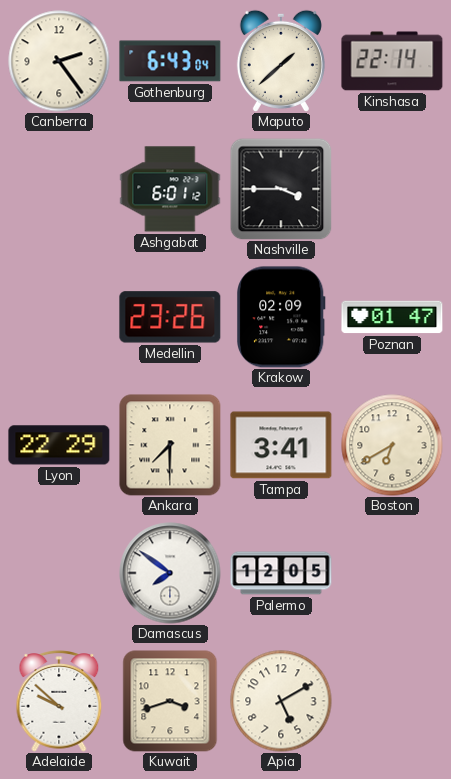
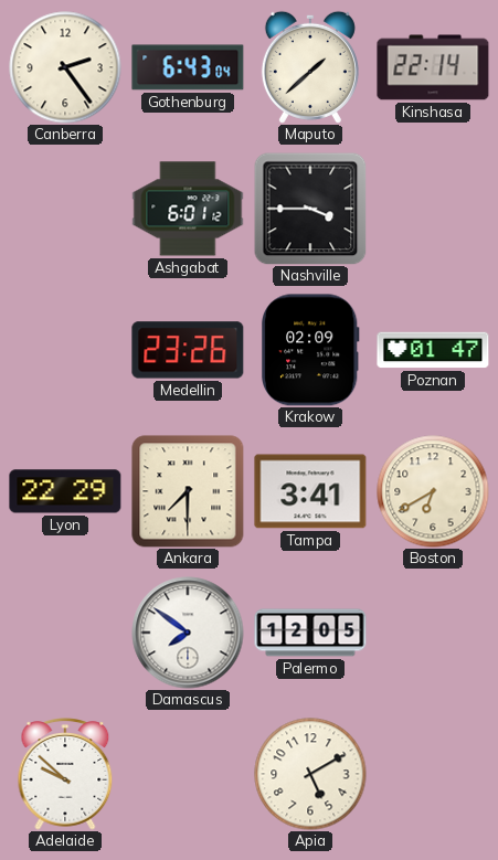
Kuwait: 3:42 -> none
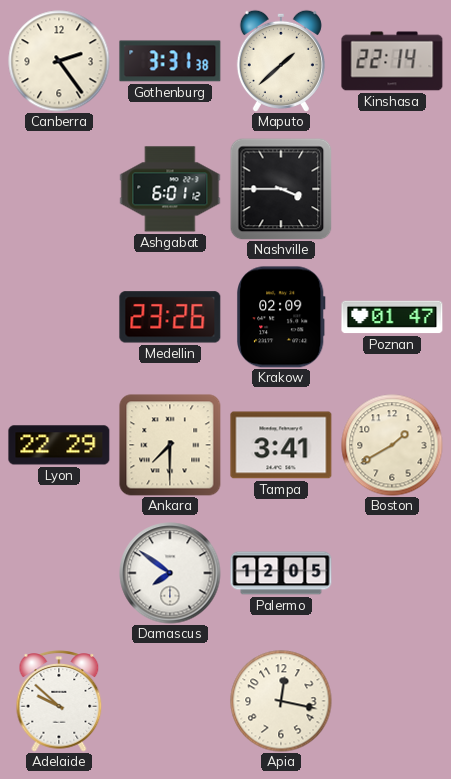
Gothenburg: 6:43 -> 3:31
Boston: 6:40 -> 1:40
Apia: 5:10 -> 12:17
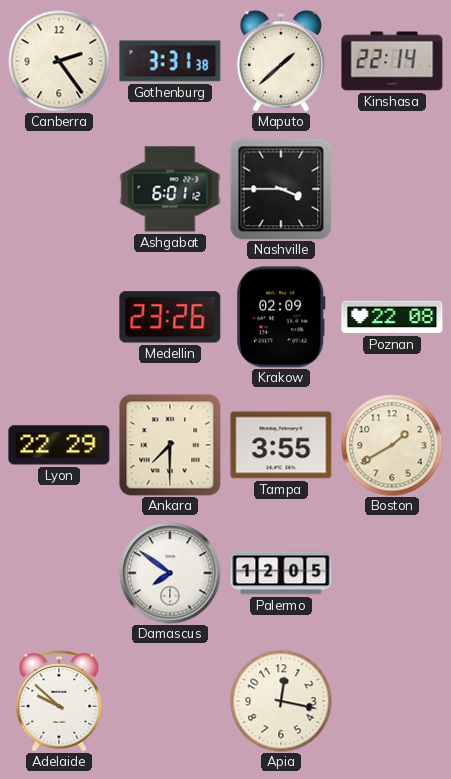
Poznan: 01:47 -> 22:08
Tampa: 3:41 -> 3:55
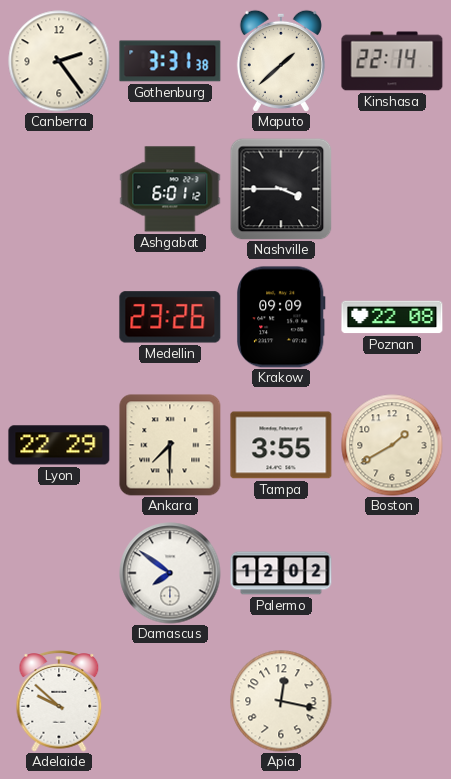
Krakow: 02:09 -> 09:09
Palermo: 12:05 -> 12:02
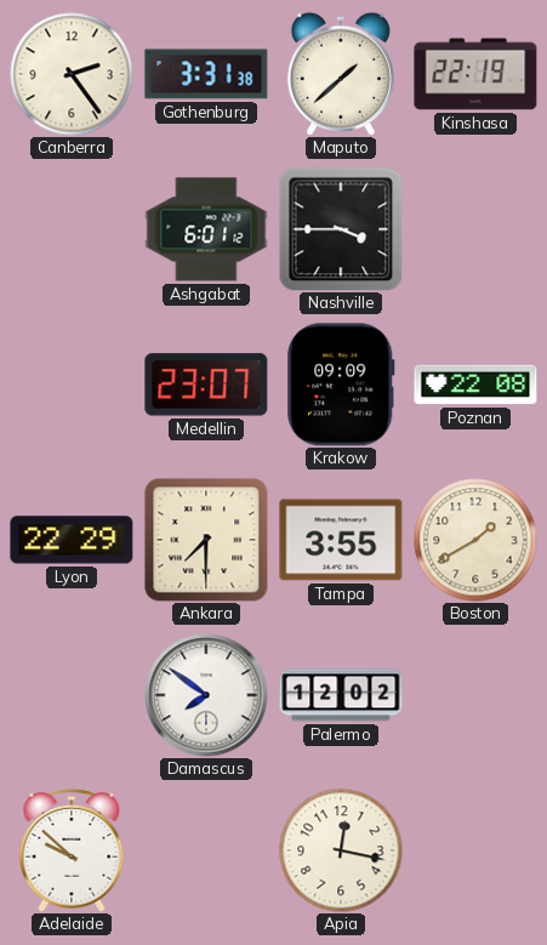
Kinshasa: 22:14 -> 22:19
Medellin: 23:26 -> 23:07
